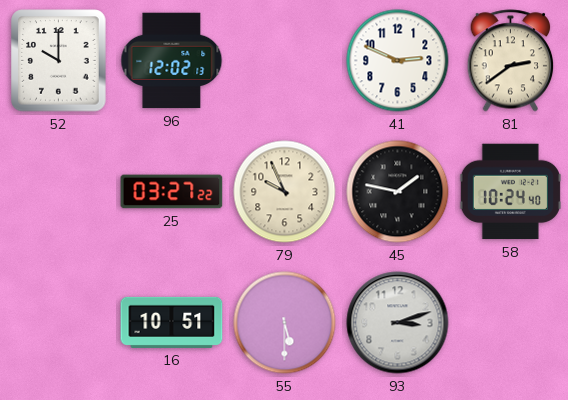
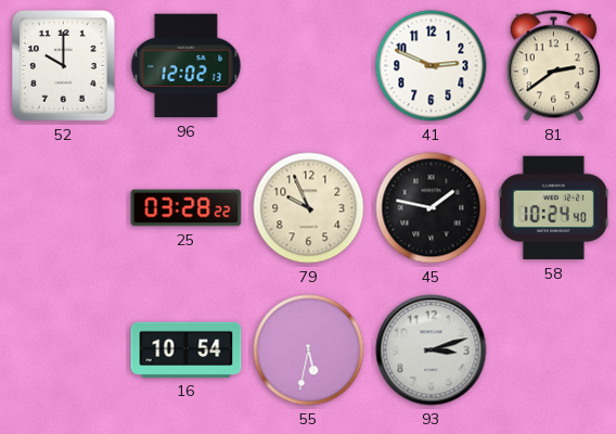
25: 03:27 -> 03:28
16: 10:51 -> 10:54
55: 5:30 -> 5:32
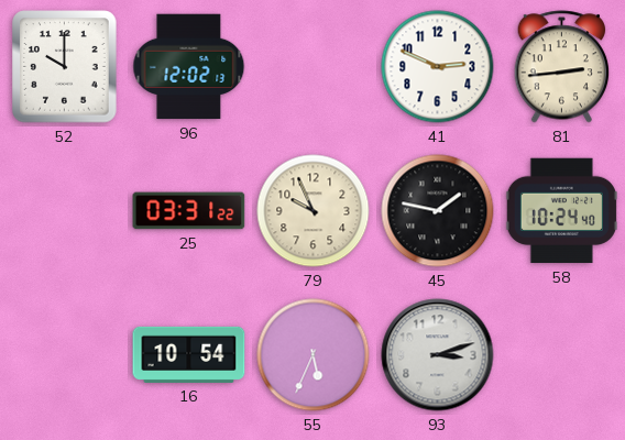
81: 2:39 -> 2:44
25: 03:28 -> 03:31
55: 5:32 -> 5:34
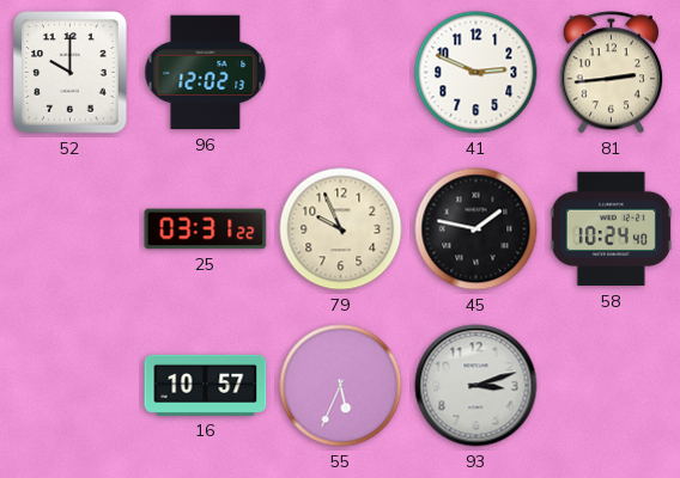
16: 10:54 -> 10:57
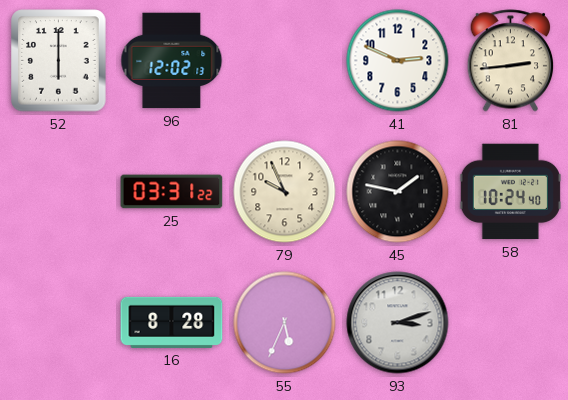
52: 10:00 -> 6:00
16: 10:57 -> 8:28
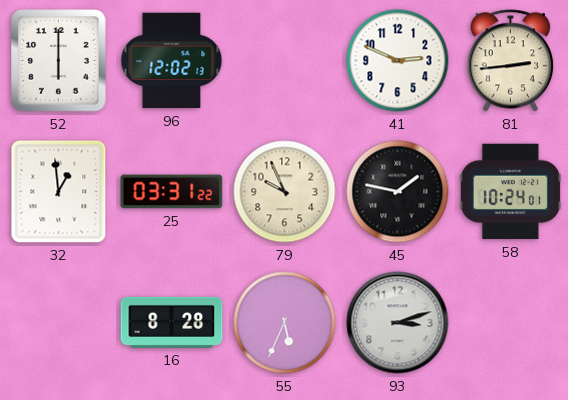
32: none -> 12:59
58: 10:24:40 -> 10:24:01
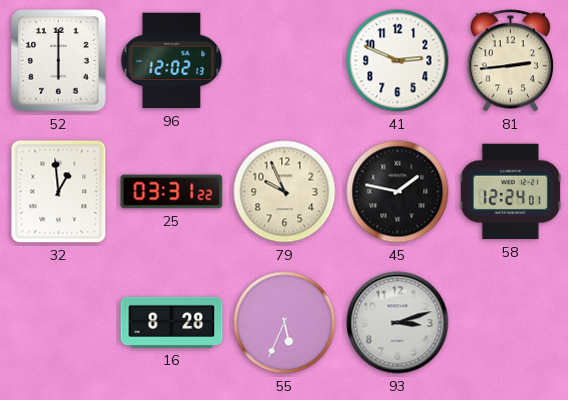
58: 10:24 -> 12:24
